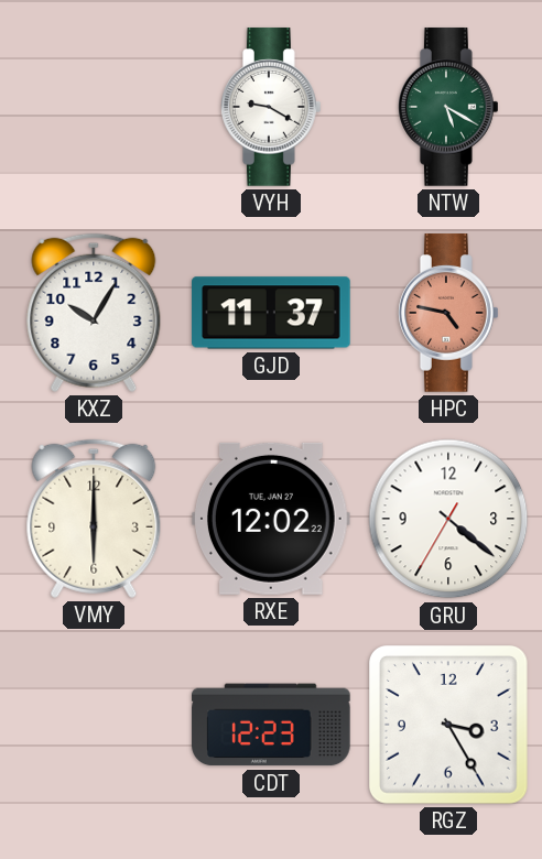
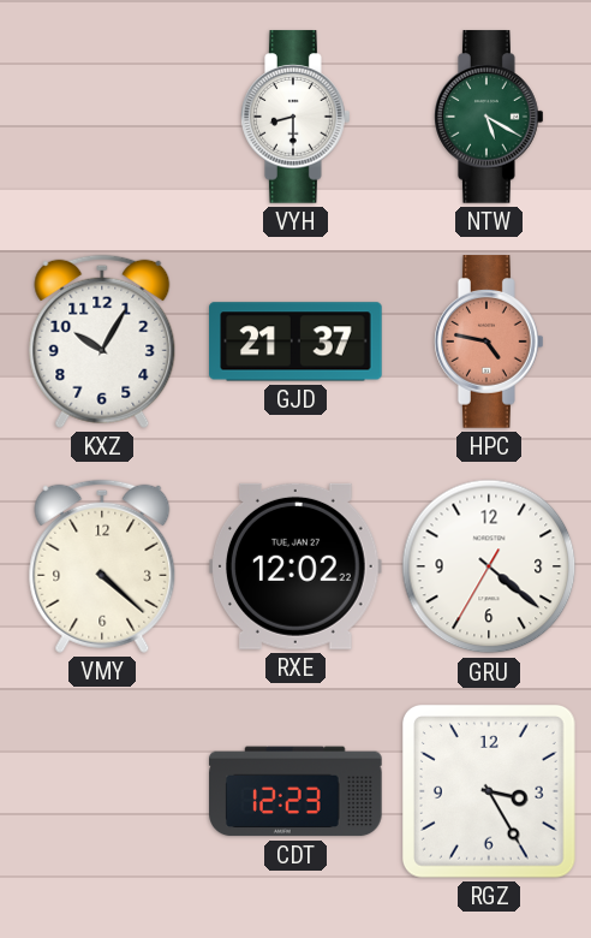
VYH: 9:20 -> 8:30
GJD: 11:37 -> 21:37
VMY: 6:00 -> 4:22
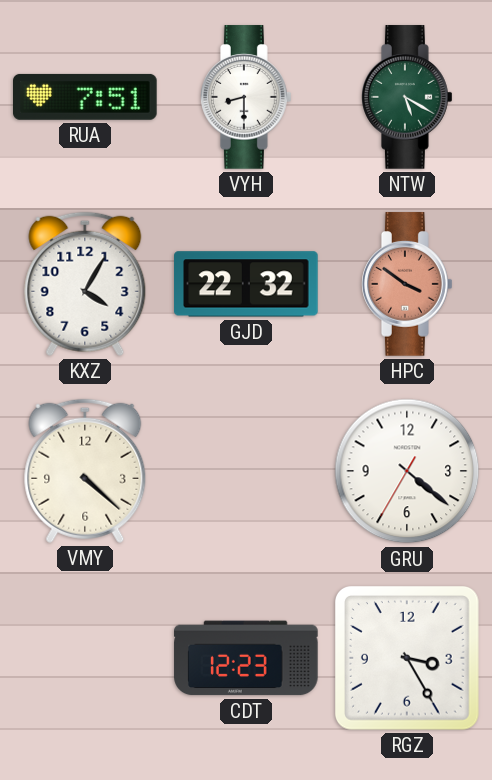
RUA: none -> 7:51
KXZ: 10:05 -> 4:05
GJD: 21:37 -> 22:32
HPC: 4:47 -> 3:51
RXE: 12:02 -> none
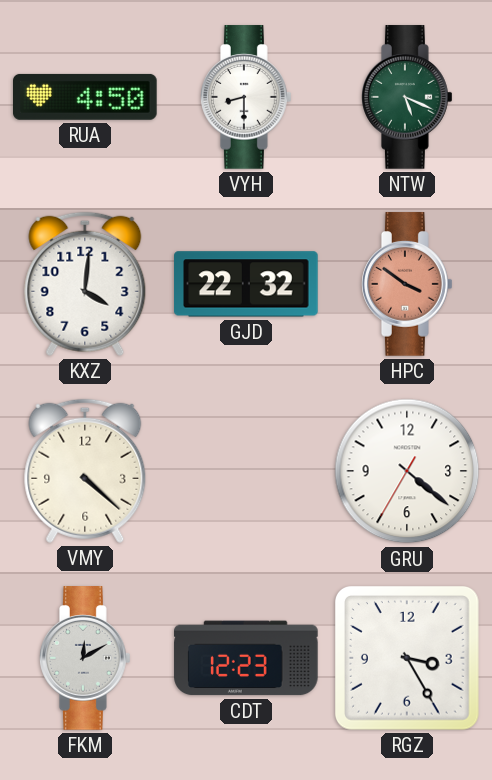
RUA: 7:51 -> 4:50
NTW: 5:20 -> 5:19
KXZ: 4:05 -> 4:01
FKM: none -> 12:10
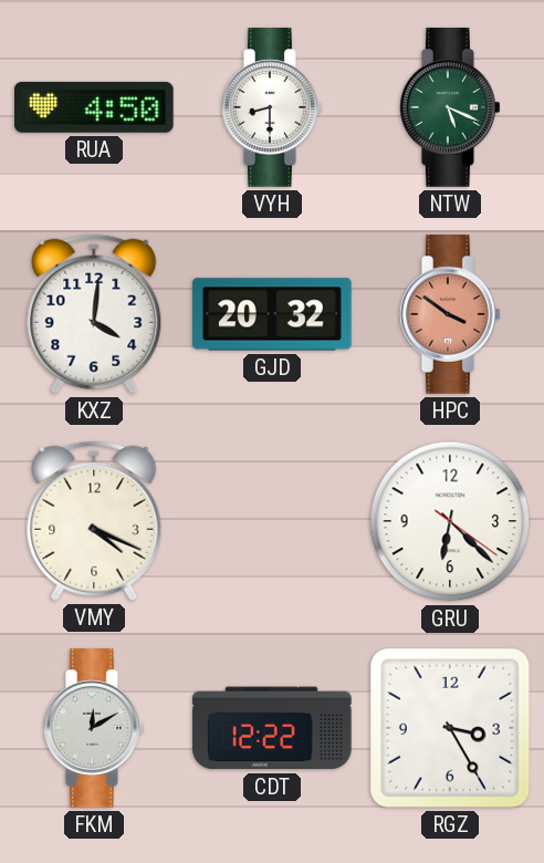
GJD: 22:32 -> 20:32
VMY: 4:22 -> 4:19
GRU: 4:21 -> 6:22
CDT: 12:23 -> 12:22
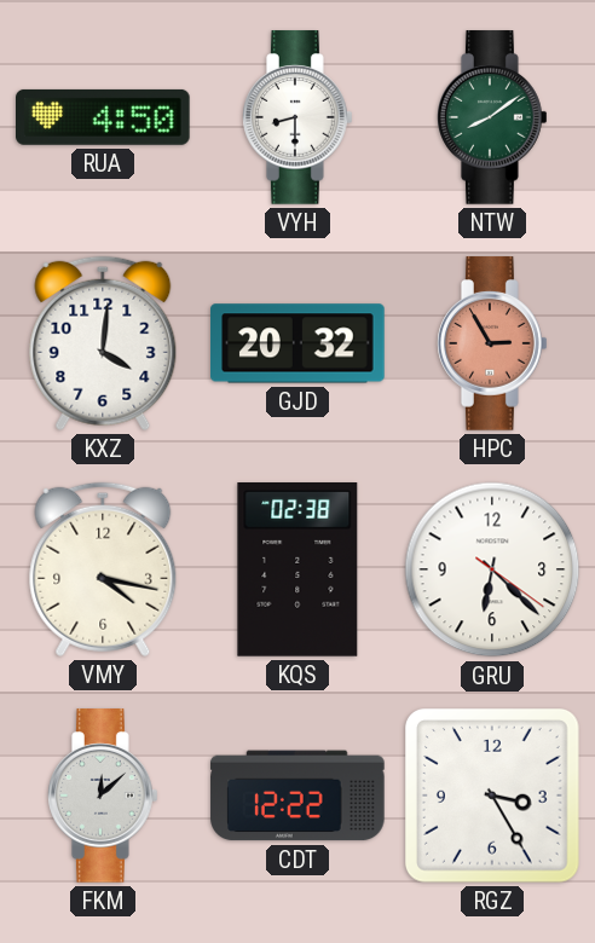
NTW: 5:19 -> 8:09
HPC: 3:51 -> 2:55
VMY: 4:19 -> 4:17
KQS: none -> 02:38
FKM: 12:10 -> 12:08
